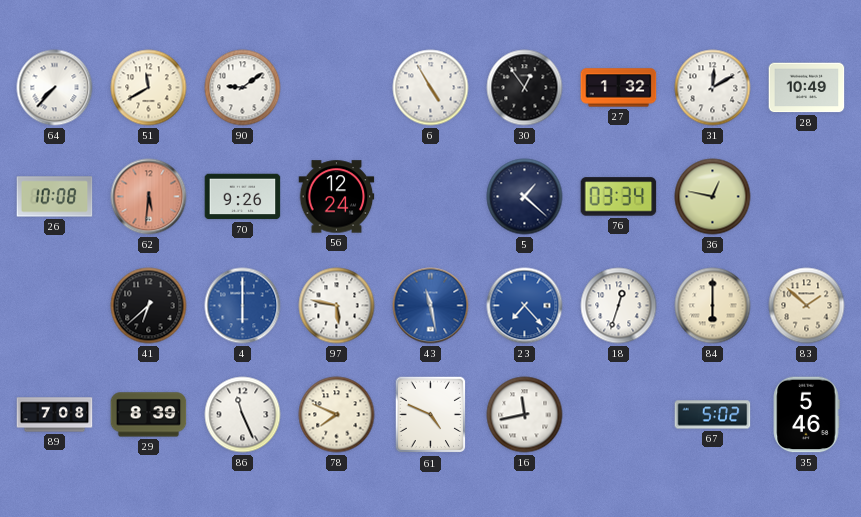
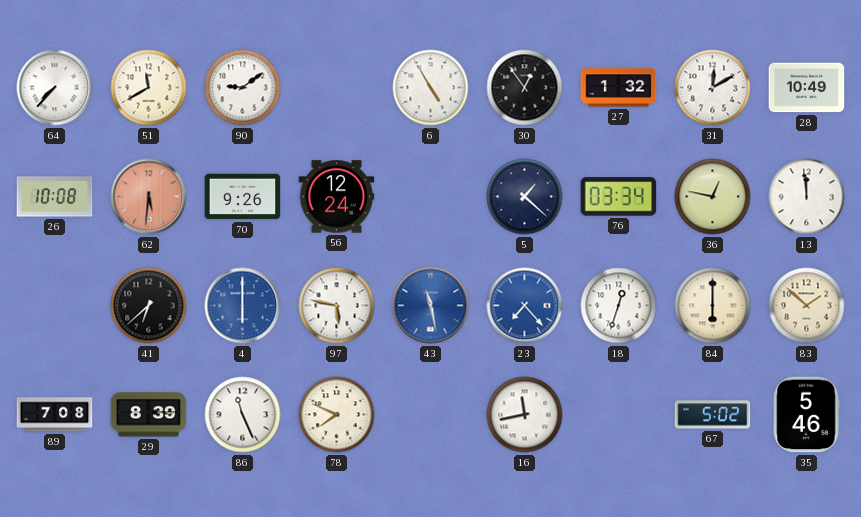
13: none -> 11:59
61: 4:49 -> none
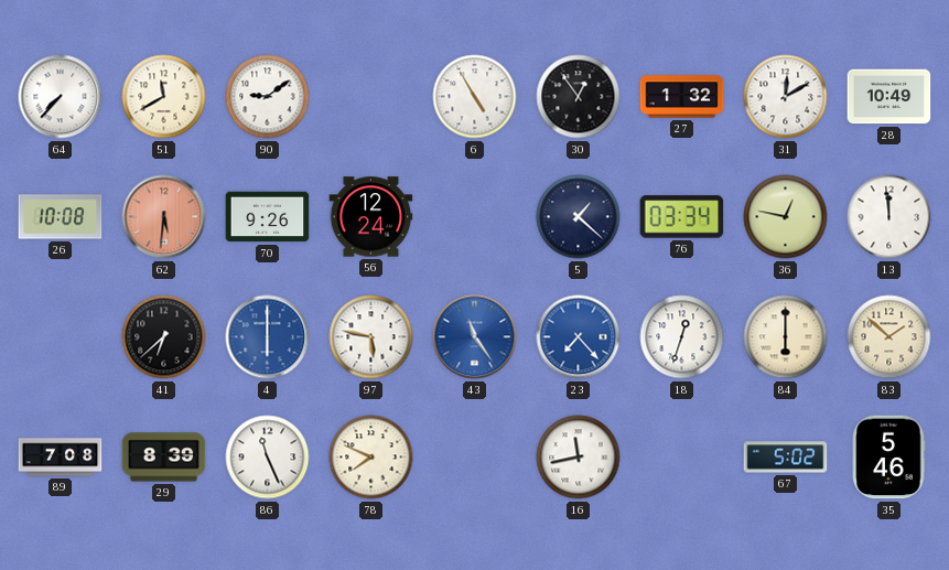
43: 11:28 -> 11:24
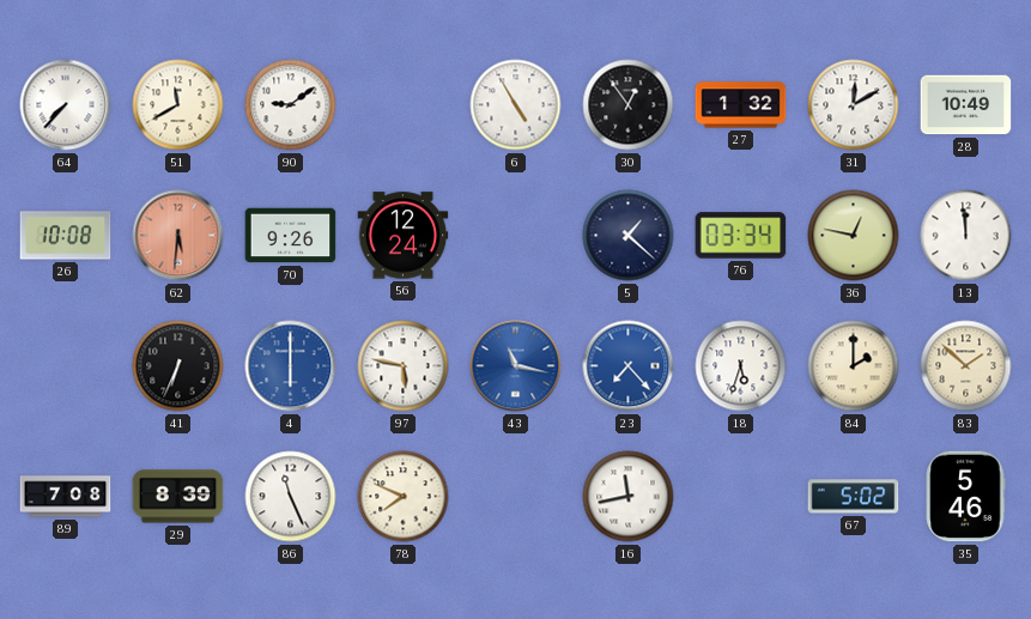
41: 6:38 -> 6:34
43: 11:24 -> 11:17
18: 12:33 -> 5:33
84: 6:00 -> 2:00
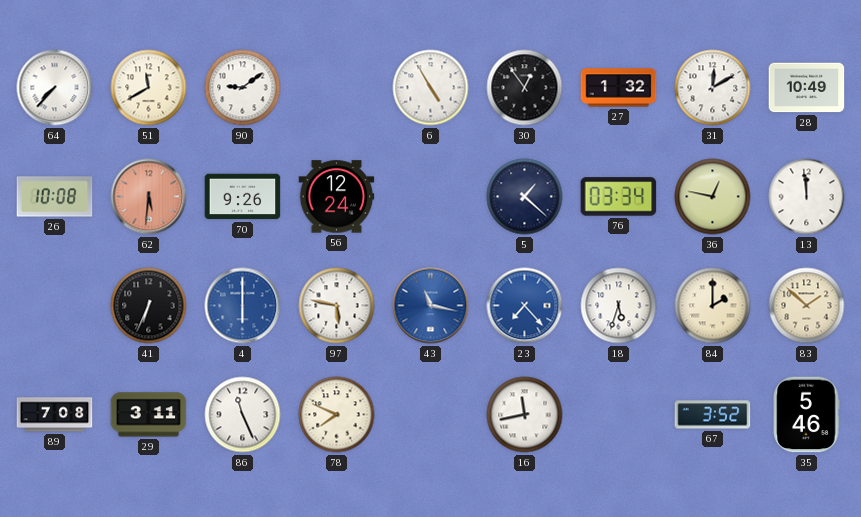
29: 8:39 -> 3:11
67: 5:02 -> 3:52
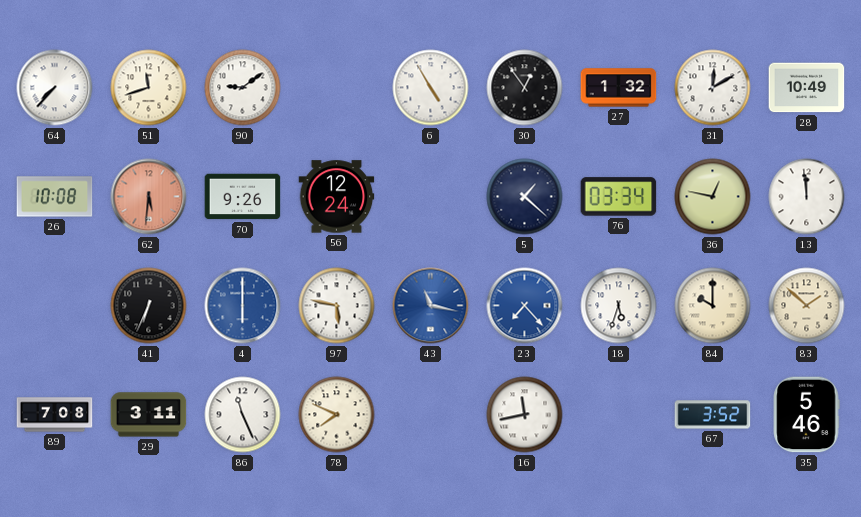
51: 11:40 -> 11:42
84: 2:00 -> 10:00
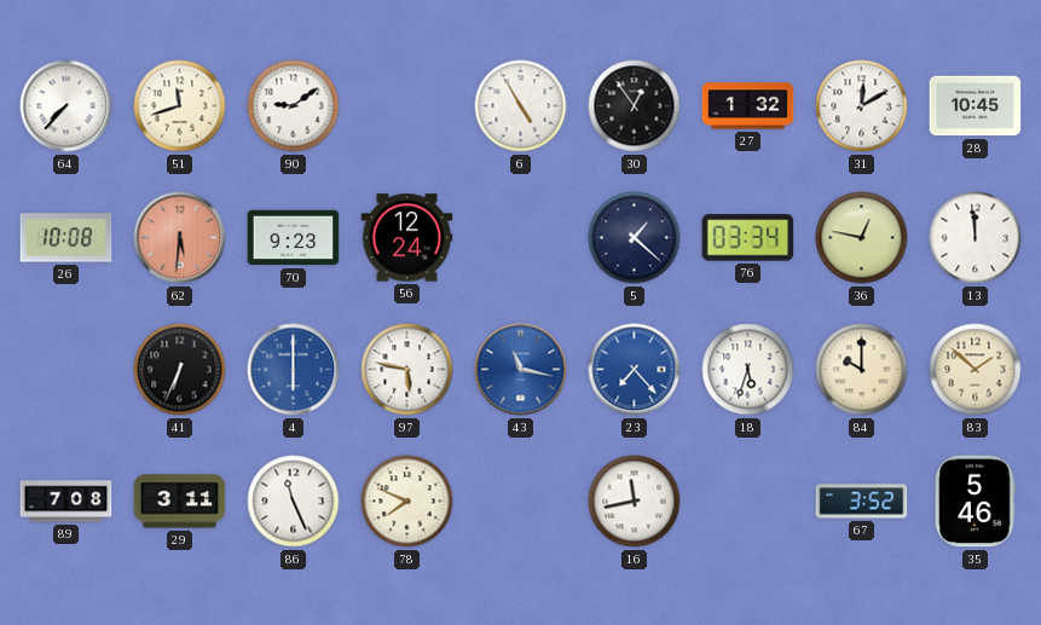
28: 10:49 -> 10:45
70: 9:26 -> 9:23
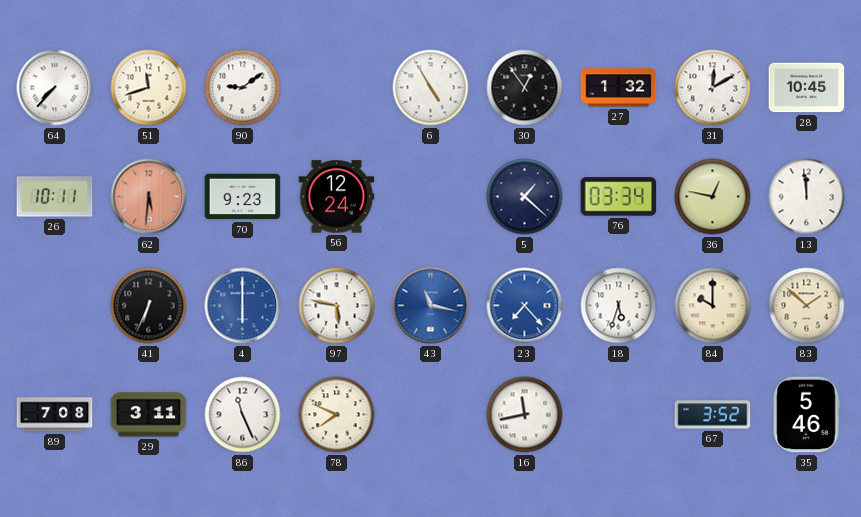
26: 10:08 -> 10:11
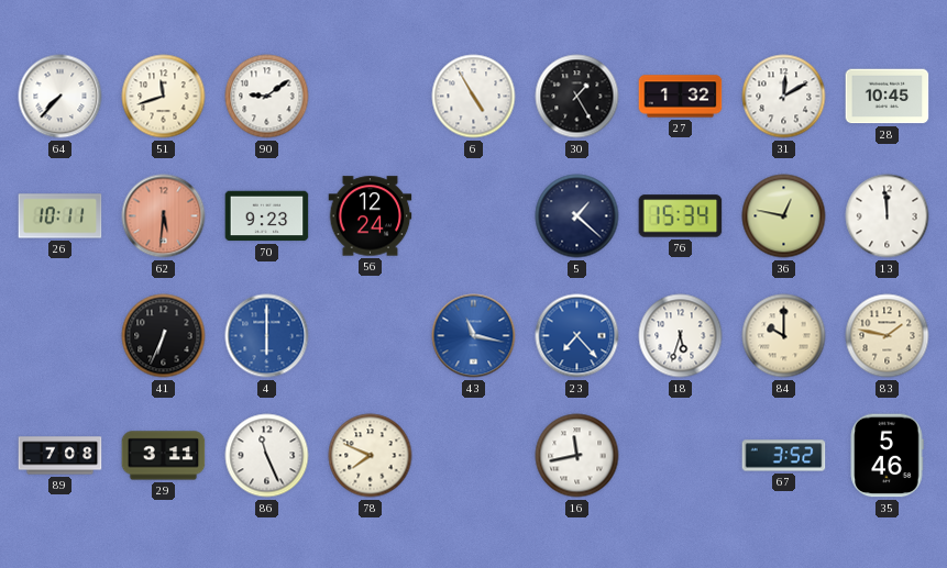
30: 12:54 -> 1:25
76: 03:34 -> 15:34
97: 5:47 -> none
83: 1:52 -> 1:47
